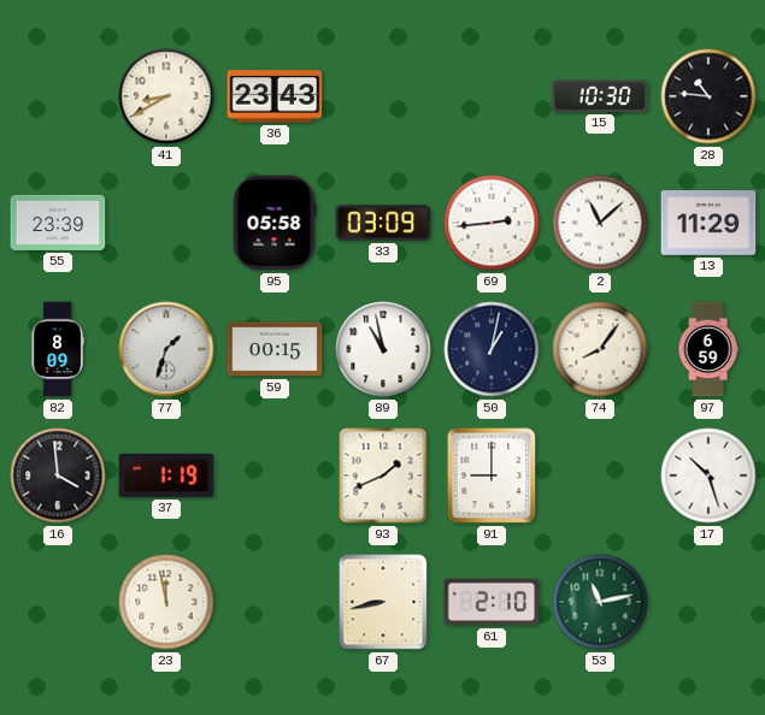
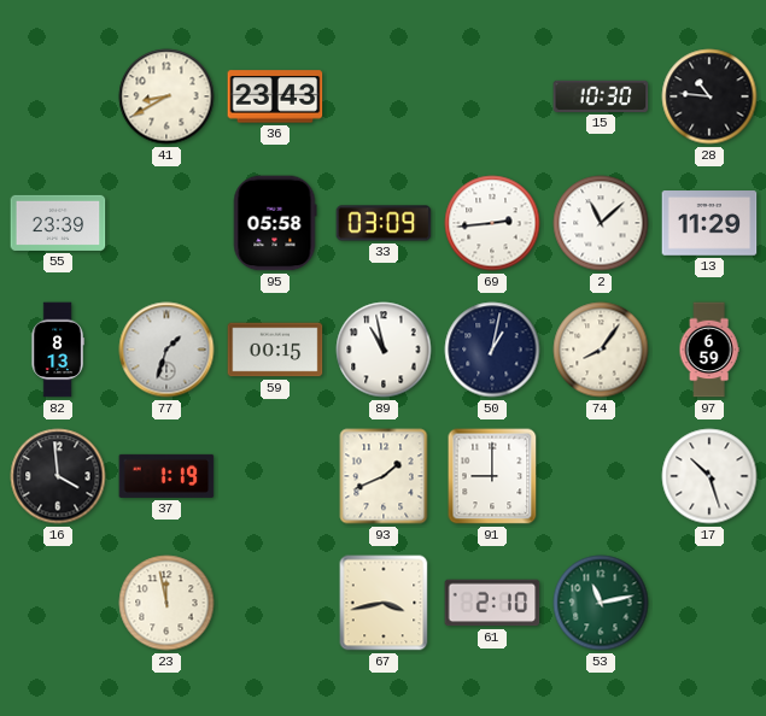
82: 8:09 -> 8:13
67: 8:43 -> 3:43
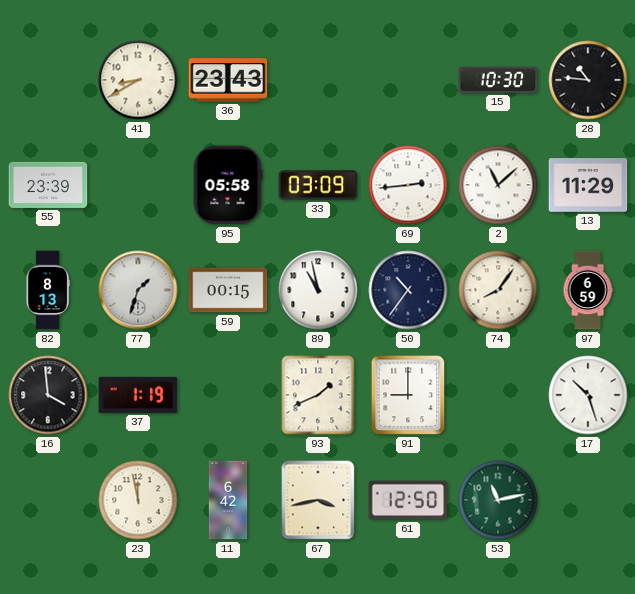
50: 1:02 -> 10:36
11: none -> 6:42
61: 2:10 -> 12:50
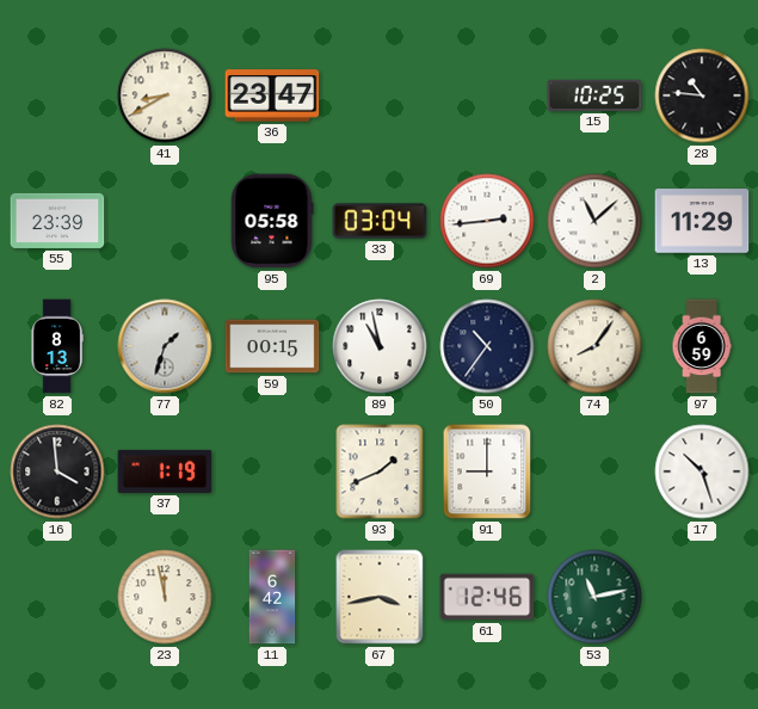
36: 23:43 -> 23:47
15: 10:30 -> 10:25
33: 03:09 -> 03:04
61: 12:50 -> 12:46
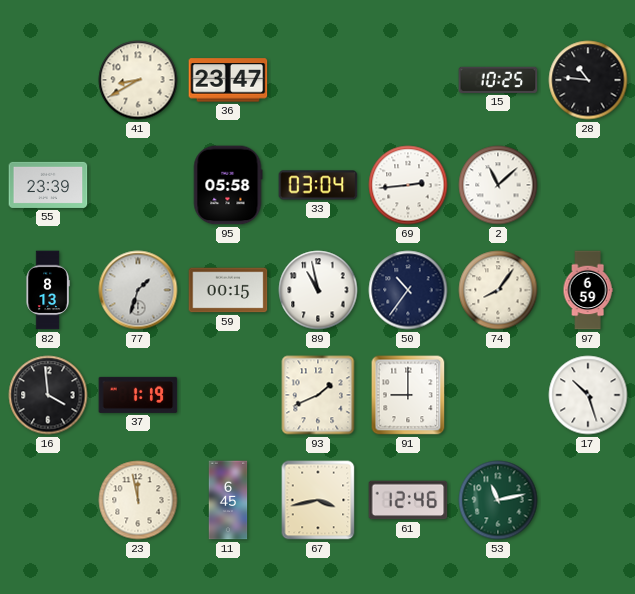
13: 11:29 -> none
11: 6:42 -> 6:45
